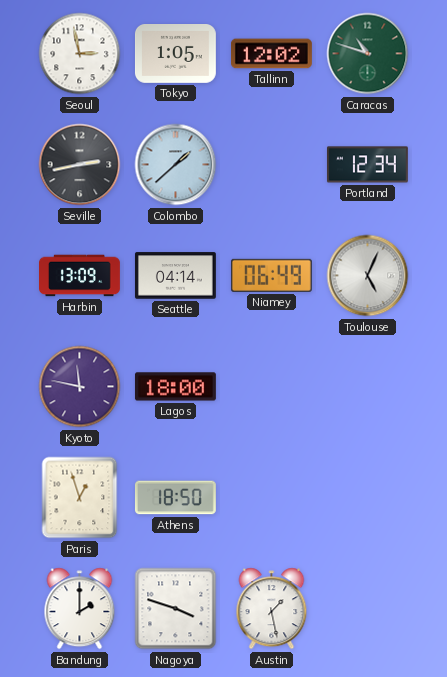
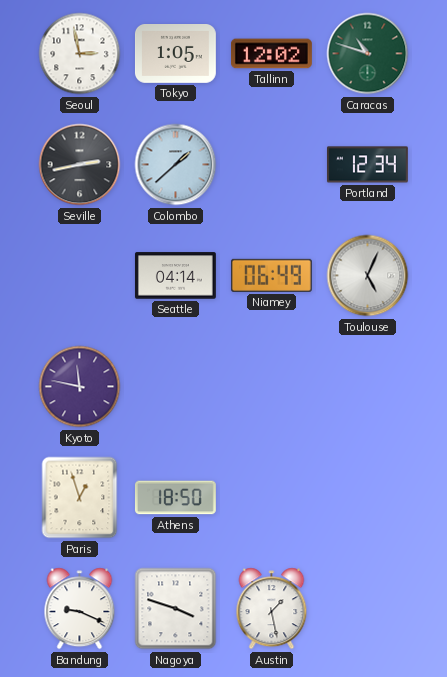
Harbin: 13:09 -> none
Lagos: 18:00 -> none
Bandung: 2:00 -> 9:19
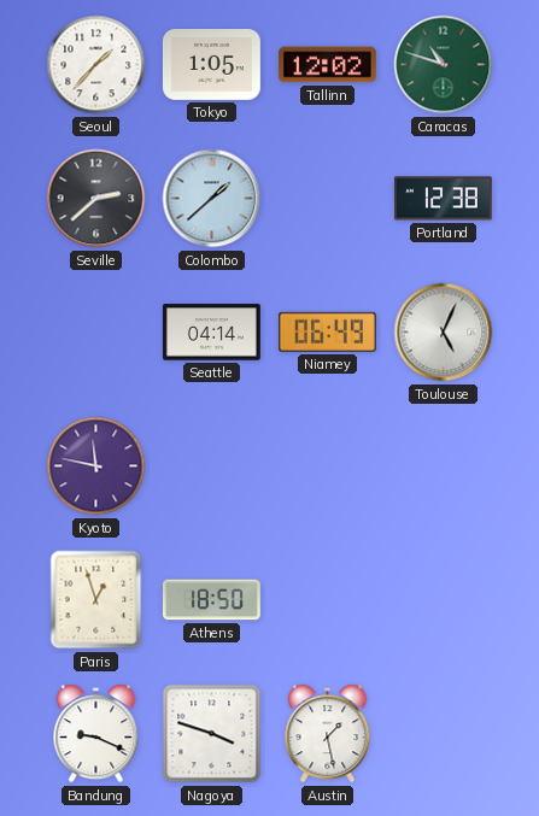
Seoul: 2:58 -> 1:37
Seville: 2:43 -> 2:38
Portland: 12:34 -> 12:38
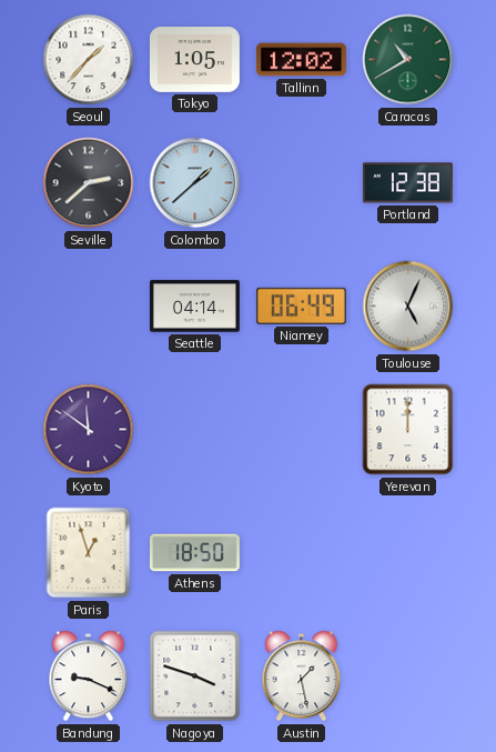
Caracas: 10:48 -> 10:40
Kyoto: 11:47 -> 11:51
Yerevan: none -> 12:00
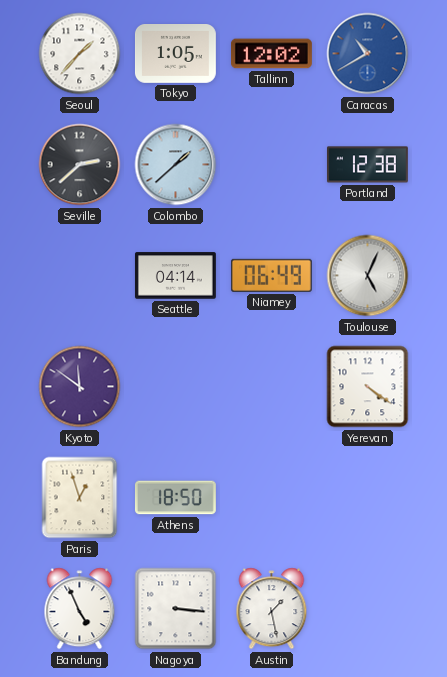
Caracas dial: green -> blue
Yerevan: 12:00 -> 4:21
Bandung: 9:19 -> 4:56
Nagoya: 3:48 -> 3:16
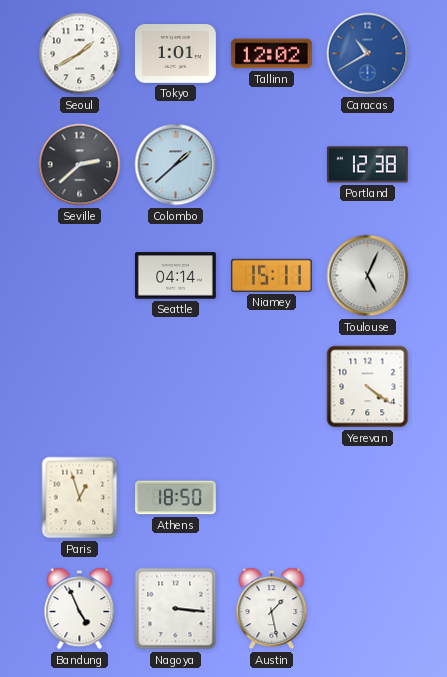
Seoul: 1:37 -> 1:40
Tokyo: 1:05 -> 1:01
Niamey: 06:49 -> 15:11
Kyoto: 11:51 -> none
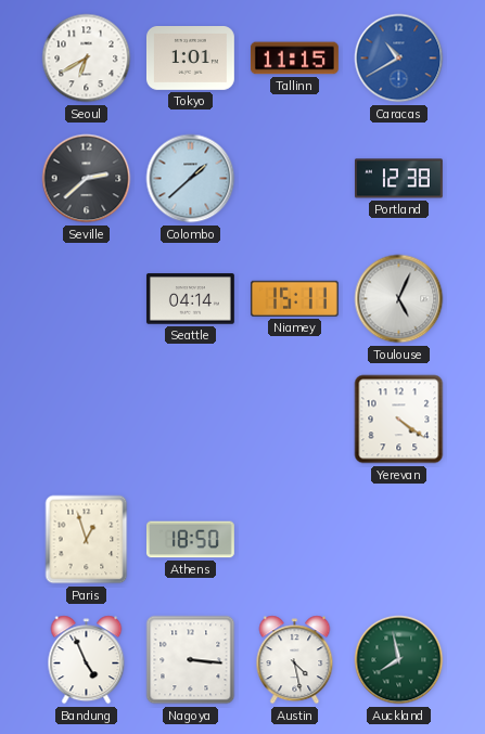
Seoul: 1:40 -> 6:40
Tallinn: 12:02 -> 11:15
Austin: 1:28 -> 4:28
Auckland: none -> 7:58
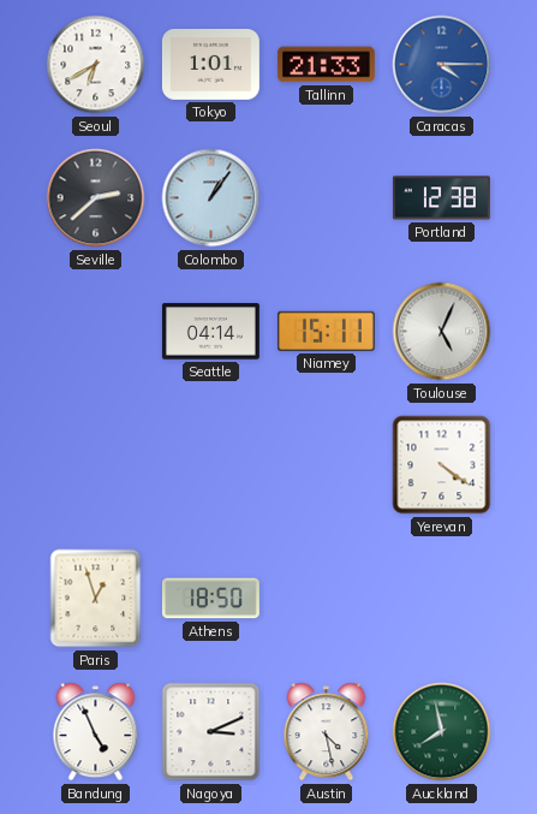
Tallinn: 11:15 -> 21:33
Caracas: 10:40 -> 4:15
Colombo: 1:38 -> 1:06
Nagoya: 3:16 -> 3:11
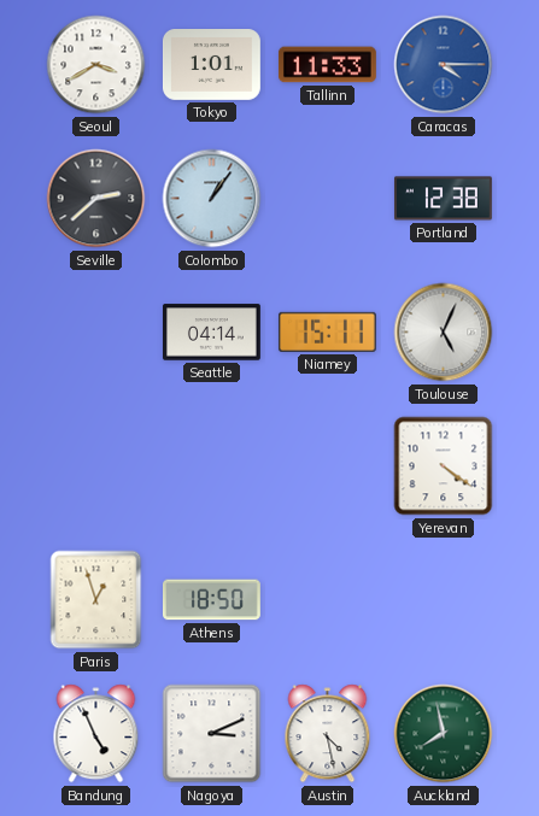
Seoul: 6:40 -> 3:40
Tallinn: 21:33 -> 11:33
